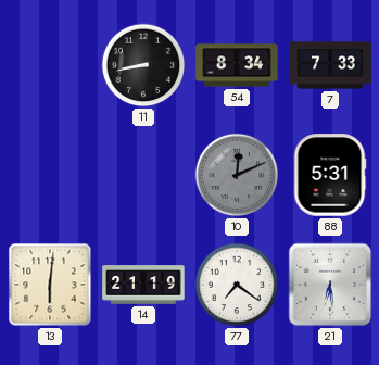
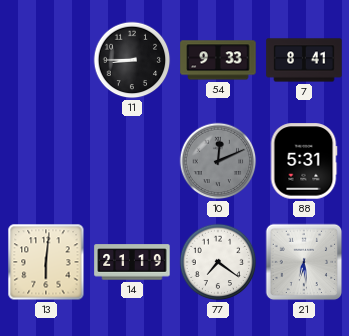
11: 8:43 -> 8:45
54: 8:34 -> 9:33
7: 7:33 -> 8:41
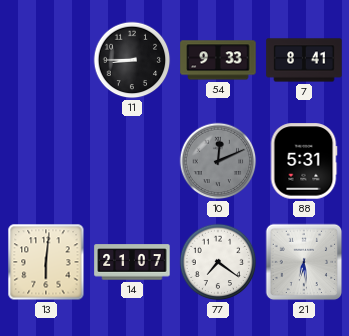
14: 21:19 -> 21:07
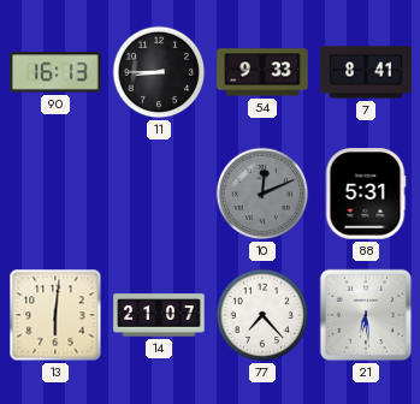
90: none -> 16:13
77: 7:21 -> 7:23
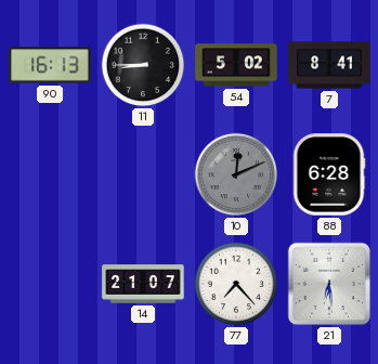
54: 9:33 -> 5:02
88: 5:31 -> 6:28
13: 6:01 -> none
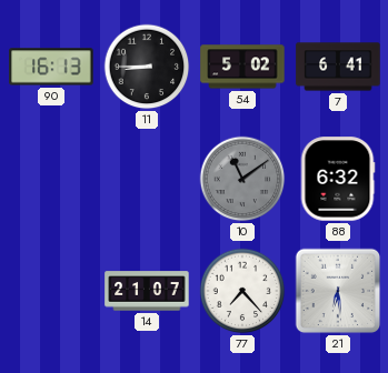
7: 8:41 -> 6:41
10: 12:11 -> 11:09
88: 6:28 -> 6:32
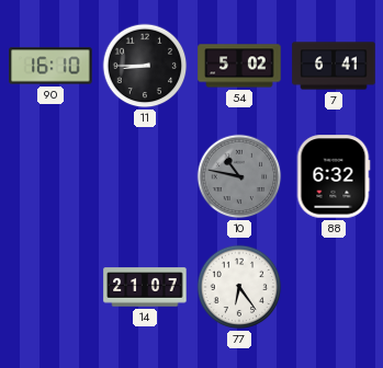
90: 16:13 -> 16:10
10: 11:09 -> 10:47
77: 7:23 -> 6:24
21: 6:29 -> none
